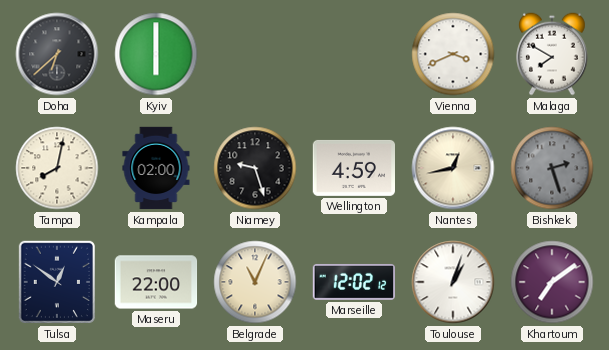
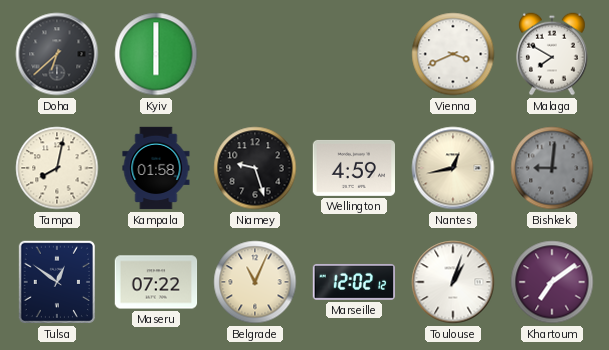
Kampala: 02:00 -> 01:58
Bishkek: 2:27 -> 9:01
Maseru: 22:00 -> 07:22
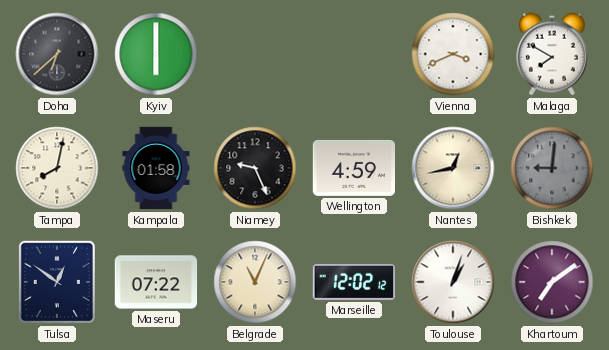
Niamey: 9:27 -> 9:26
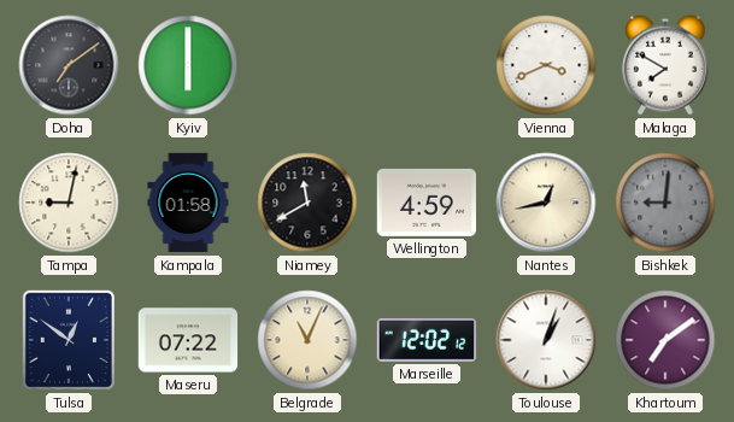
Doha: 6:38 -> 7:09
Tampa: 8:02 -> 9:02
Niamey: 9:26 -> 11:40
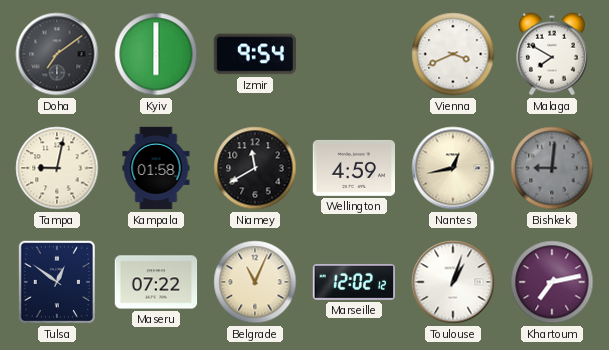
Izmir: none -> 9:54
Khartoum: 7:09 -> 7:13
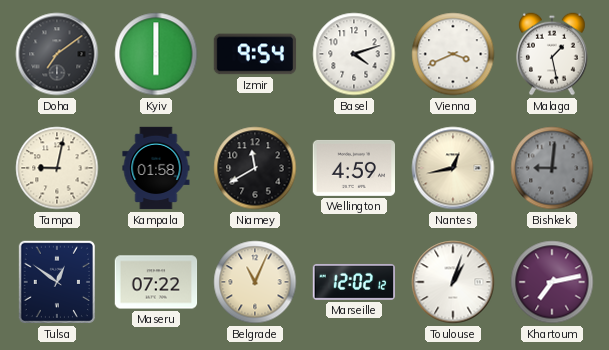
Basel: none -> 4:12
Malaga: 7:50 -> 1:28
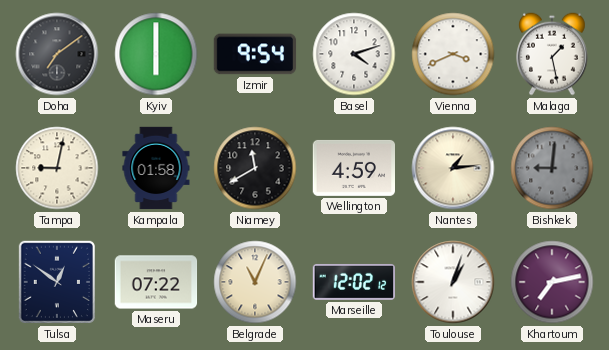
Nantes: 12:43 -> 1:14
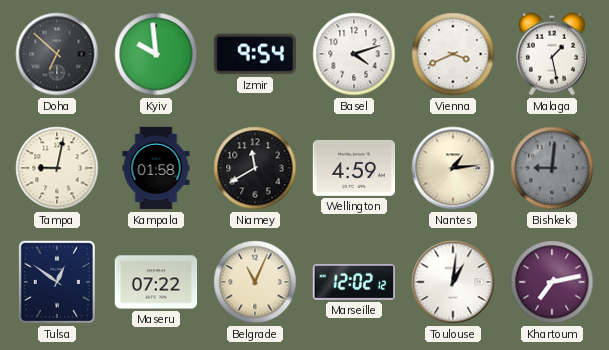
Doha: 7:09 -> 6:52
Kyiv: 6:00 -> 9:59
Toulouse: 1:03 -> 1:01
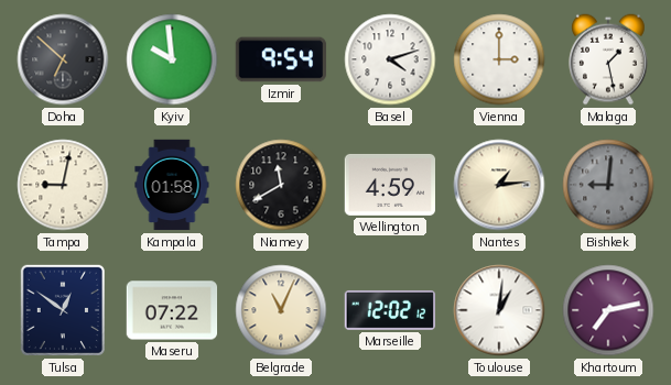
Vienna: 3:41 -> 3:00
